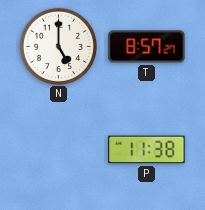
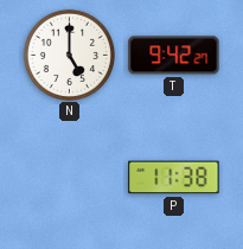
T: 8:57 -> 9:42
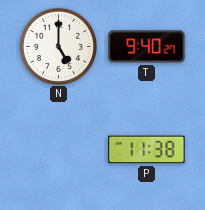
T: 9:42 -> 9:40
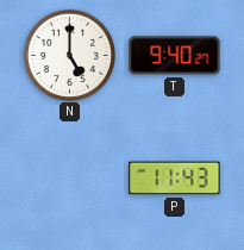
P: 11:38 -> 11:43
